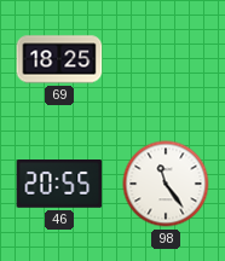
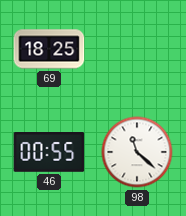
46: 20:55 -> 00:55
98: 11:24 -> 11:22
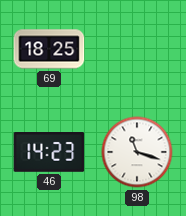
46: 00:55 -> 14:23
98: 11:22 -> 11:18
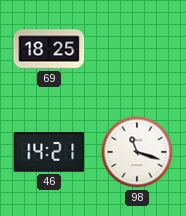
46: 14:23 -> 14:21
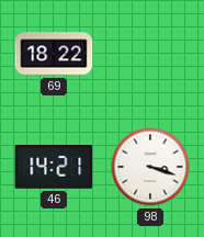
69: 18:25 -> 18:22
98: 11:18 -> 3:18
